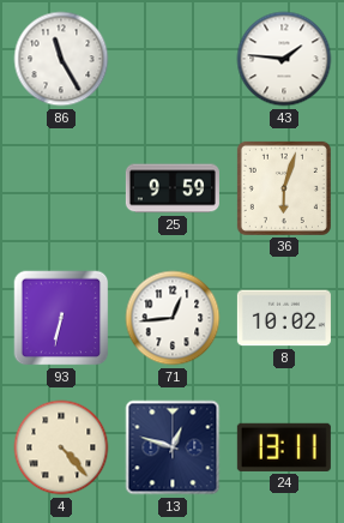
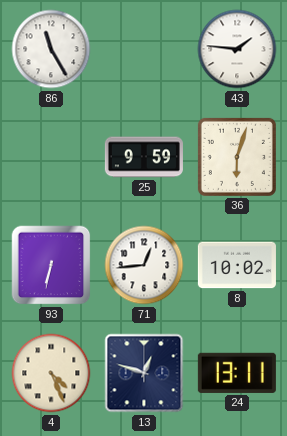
4: 4:23 -> 4:26
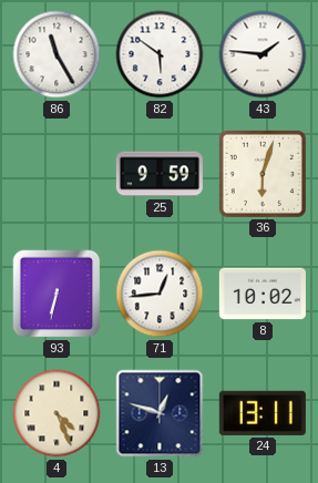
82: none -> 5:51
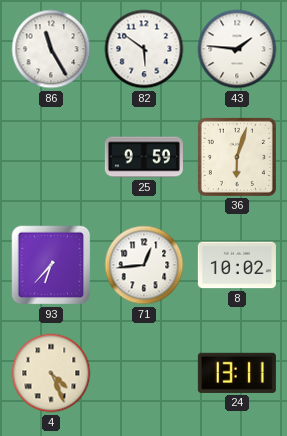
93: 6:32 -> 6:37
13: 12:48 -> none
